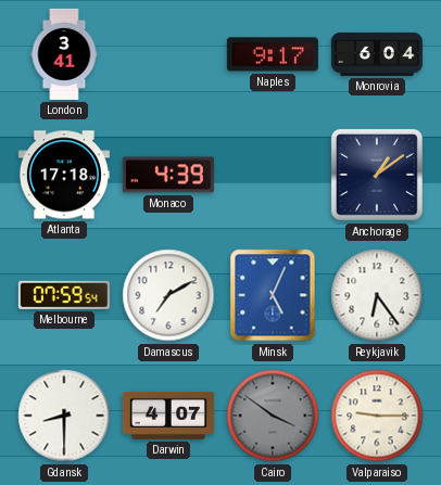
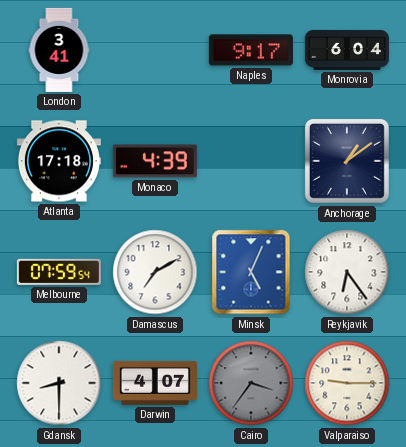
Cairo: 3:51 -> 3:36
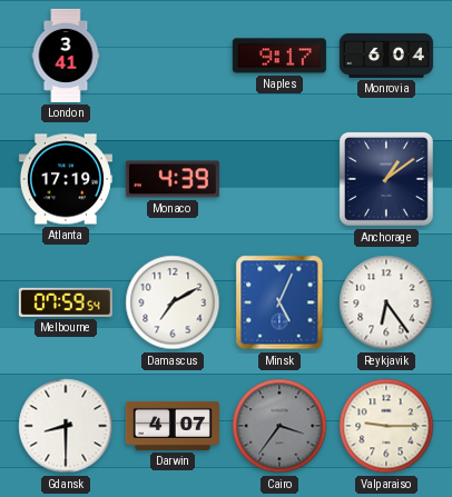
Atlanta: 17:18 -> 17:19
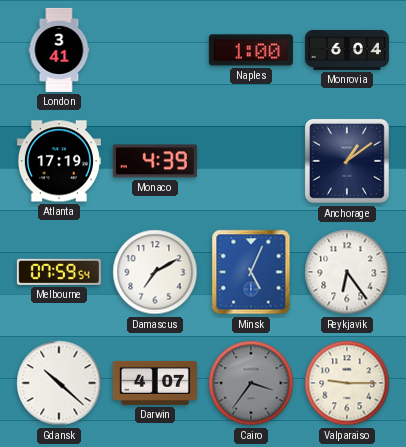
Naples: 9:17 -> 1:00
Gdansk: 8:30 -> 10:22
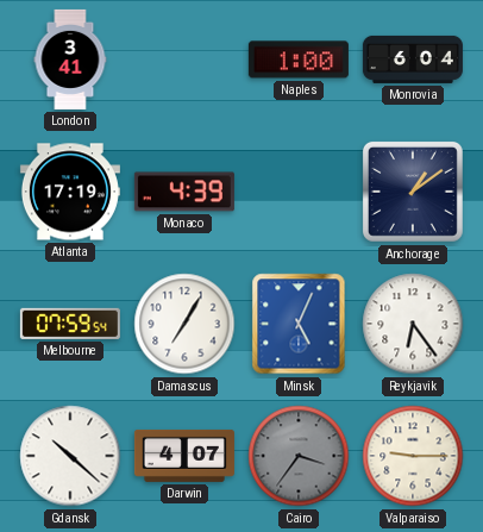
Damascus: 7:10 -> 7:05
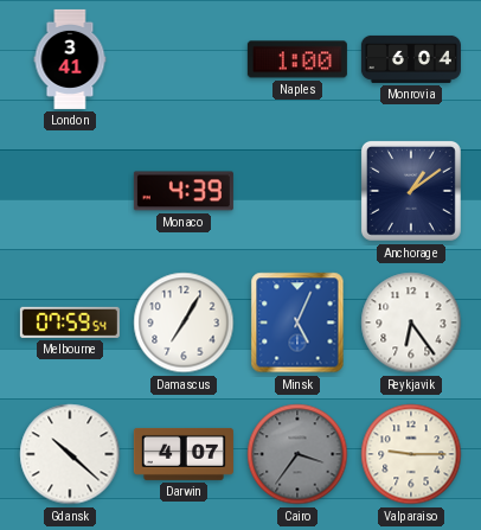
Atlanta: 17:19 -> none
